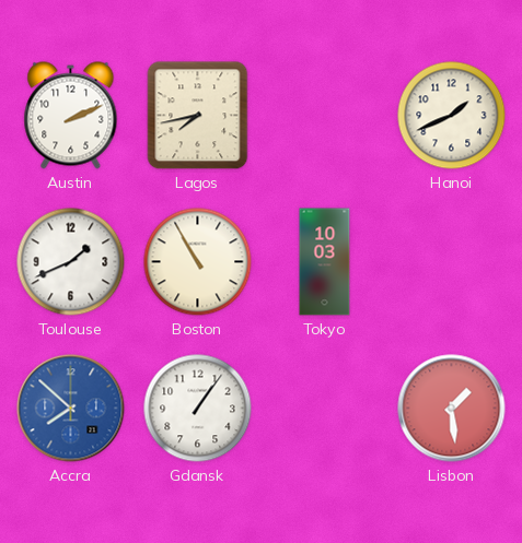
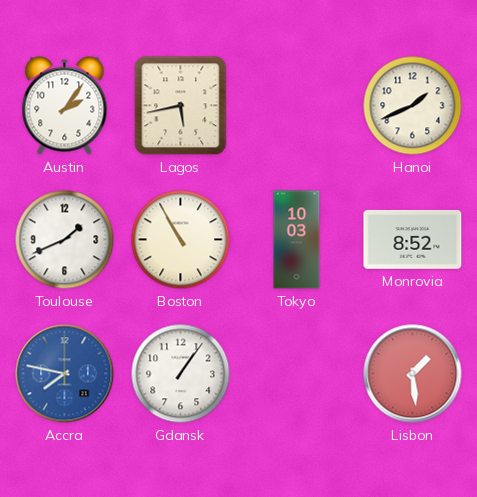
Austin: 2:11 -> 2:06
Lagos: 7:43 -> 5:43
Monrovia: none -> 8:52
Accra: 7:52 -> 7:47
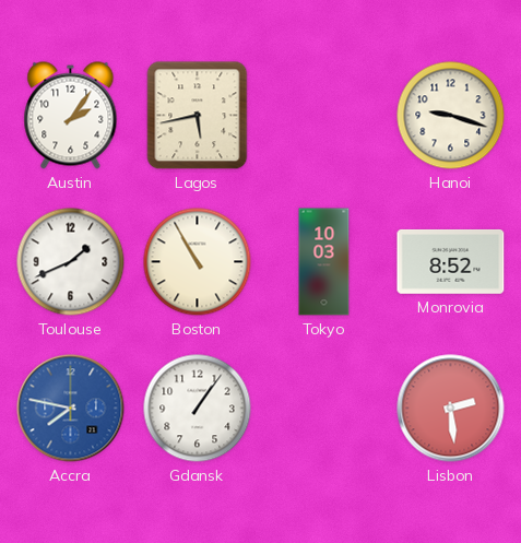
Hanoi: 1:41 -> 9:18
Lisbon: 1:29 -> 2:29
